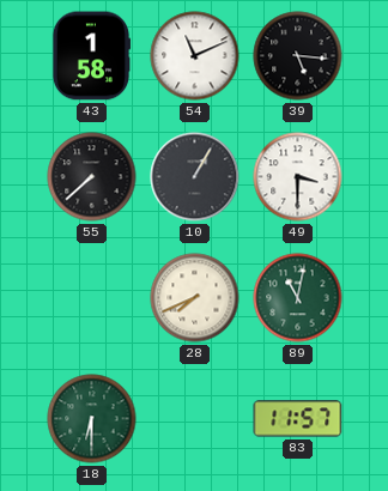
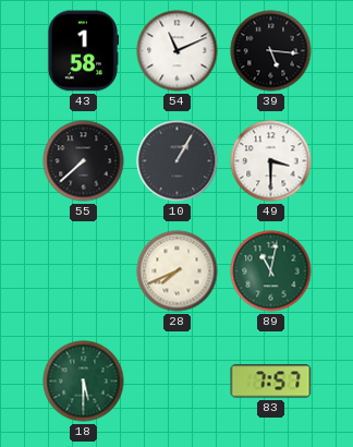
18: 6:30 -> 5:30
83: 11:57 -> 7:57
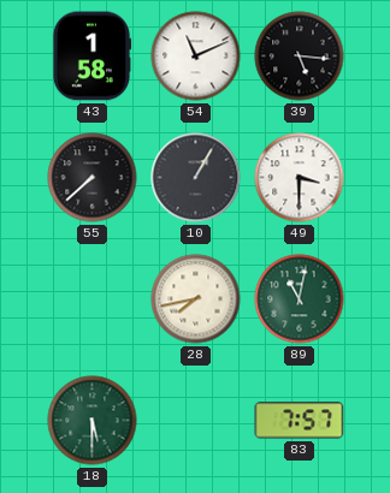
28: 7:41 -> 7:43
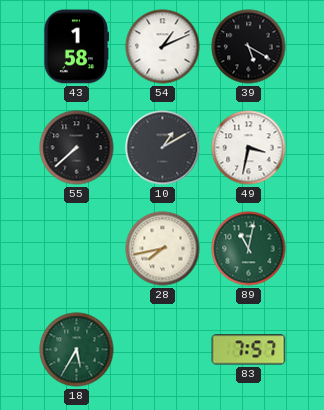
54: 11:11 -> 1:11
39: 5:16 -> 5:20
10: 1:05 -> 1:10
49: 3:30 -> 3:32
18: 5:30 -> 5:35
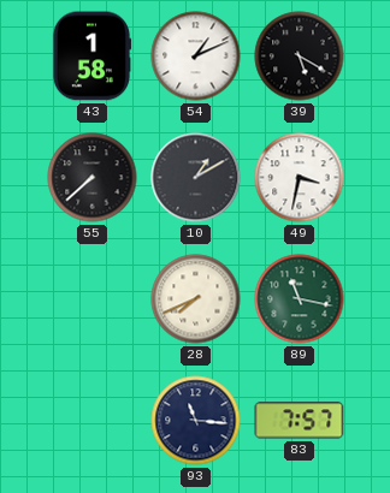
28: 7:43 -> 7:41
89: 11:02 -> 11:17
18: 5:35 -> none
93: none -> 11:16
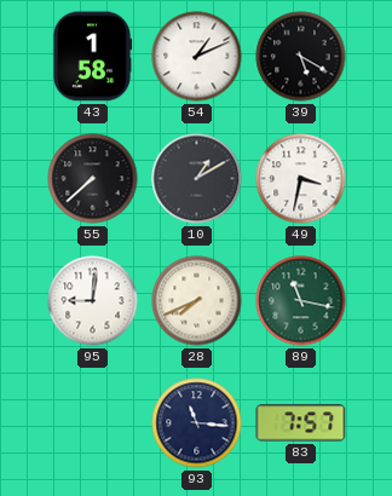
95: none -> 9:01
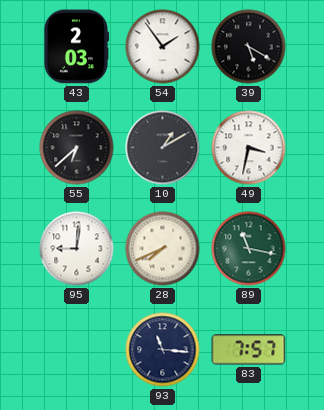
43: 1:58 -> 2:03
54: 1:11 -> 1:54
55: 7:38 -> 6:38
